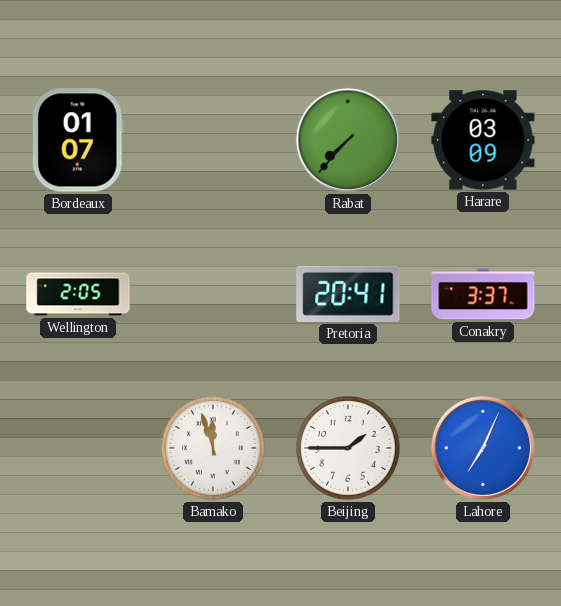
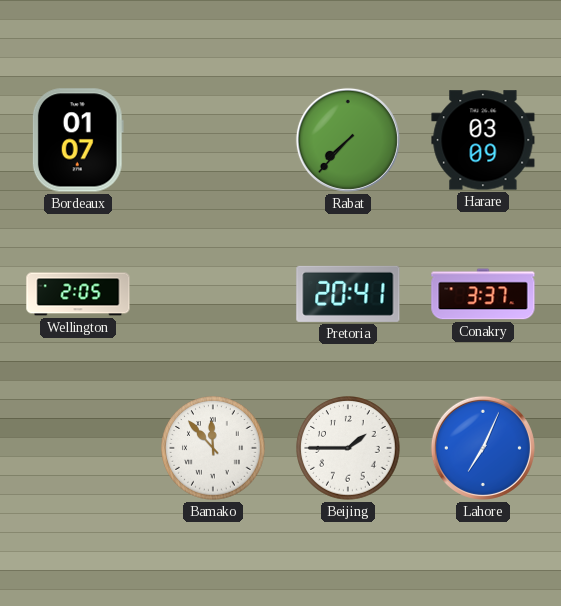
Bamako: 11:57 -> 11:53
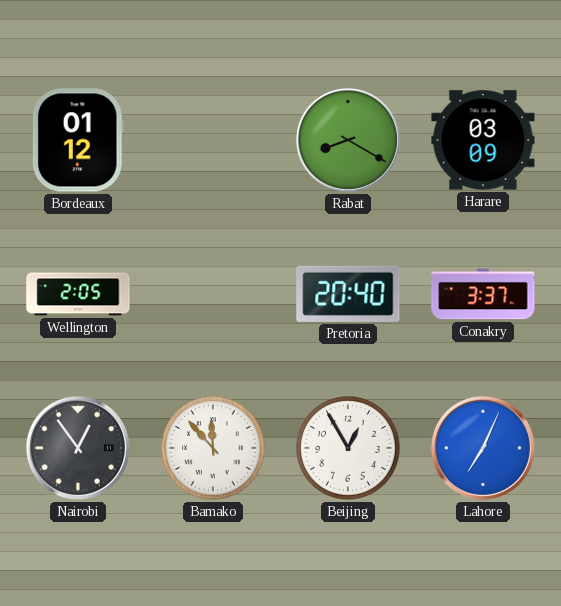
Bordeaux: 01:07 -> 01:12
Rabat: 7:37 -> 8:20
Pretoria: 20:41 -> 20:40
Nairobi: none -> 12:54
Beijing: 1:45 -> 12:55
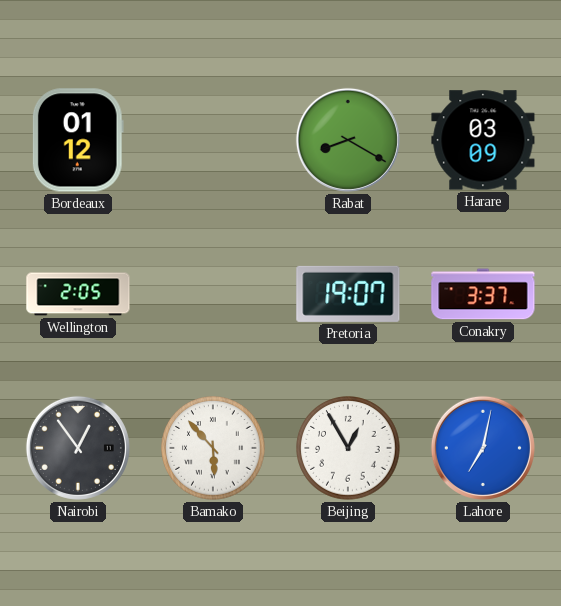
Pretoria: 20:40 -> 19:07
Bamako: 11:53 -> 5:53
Lahore: 7:04 -> 7:02
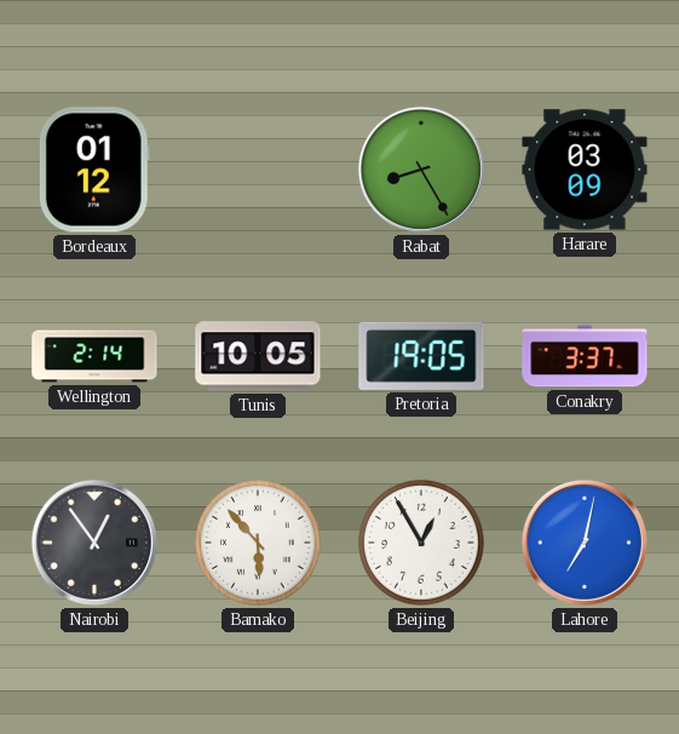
Rabat: 8:20 -> 8:25
Wellington: 2:05 -> 2:14
Tunis: none -> 10:05
Pretoria: 19:07 -> 19:05
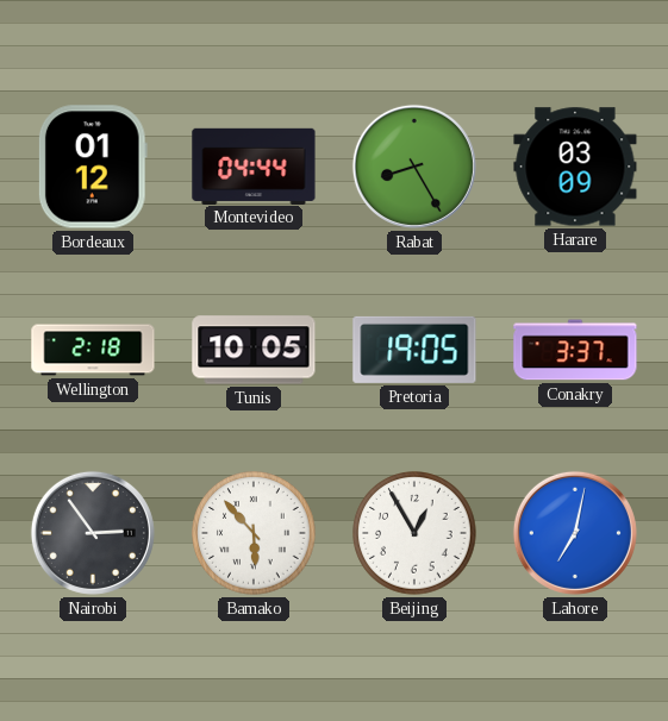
Montevideo: none -> 04:44
Wellington: 2:14 -> 2:18
Nairobi: 12:54 -> 2:54
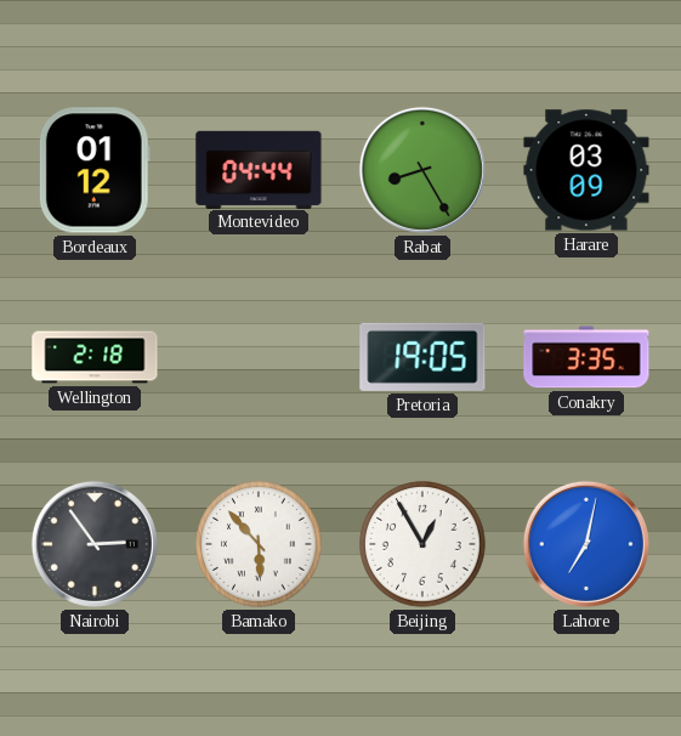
Tunis: 10:05 -> none
Conakry: 3:37 -> 3:35
